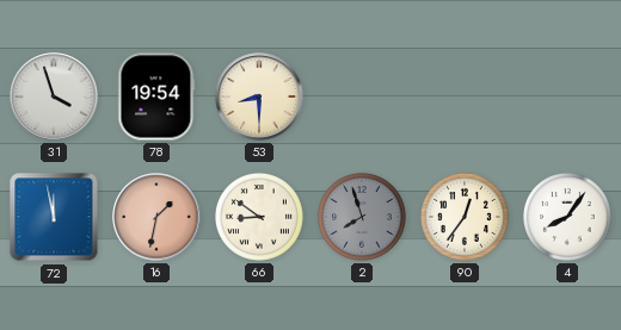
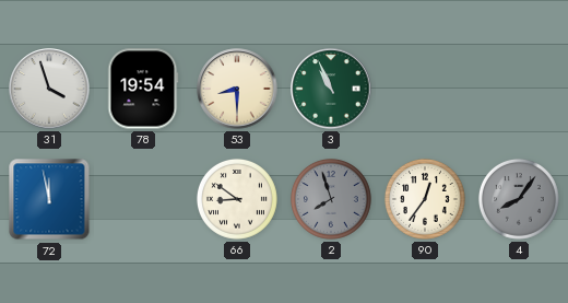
3: none -> 10:56
16: 1:32 -> none
4 dial: white -> grey
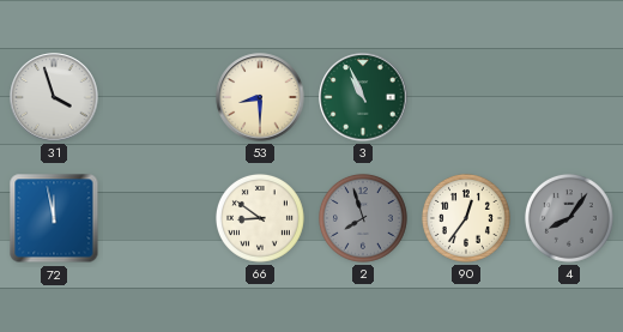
78: 19:54 -> none
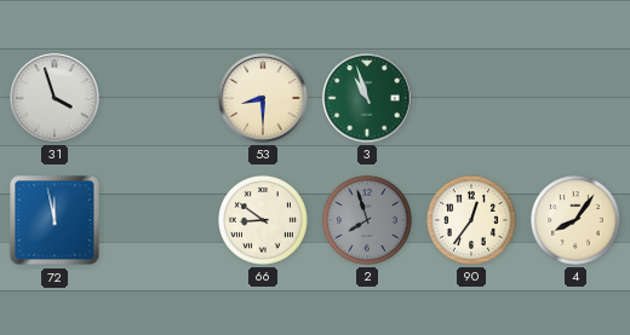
3: 10:56 -> 10:57
4 dial: grey -> cream
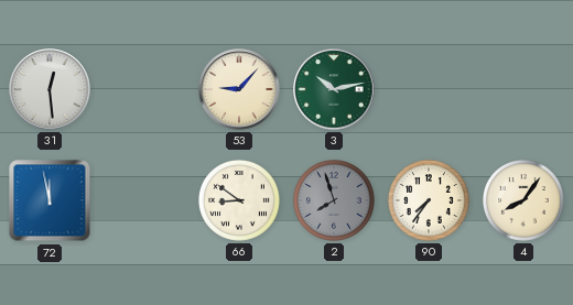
31: 3:57 -> 12:29
53: 8:30 -> 9:07
3: 10:57 -> 10:13
90: 12:36 -> 7:36
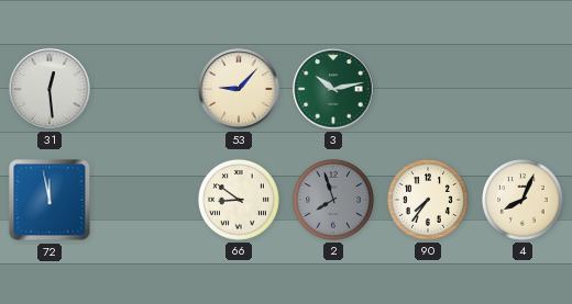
4: 8:06 -> 8:04
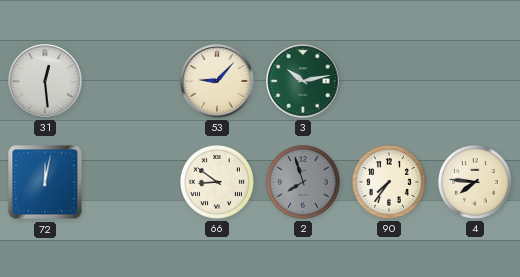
72: 11:58 -> 12:02
4: 8:04 -> 7:46
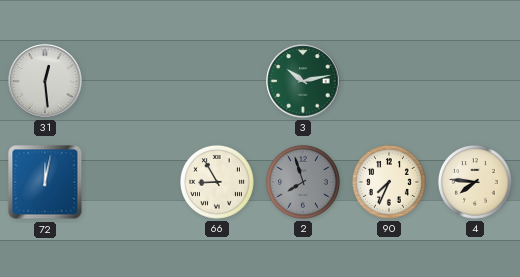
53: 9:07 -> none
66: 8:51 -> 8:55
90: 7:36 -> 7:34
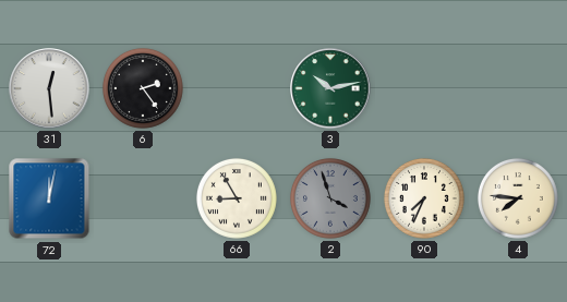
6: none -> 2:24
2: 7:57 -> 3:57
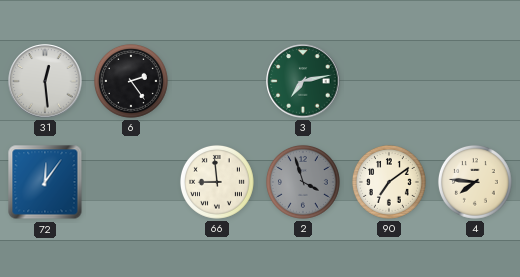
3: 10:13 -> 7:13
72: 12:02 -> 12:06
66: 8:55 -> 8:59
90: 7:34 -> 7:09
